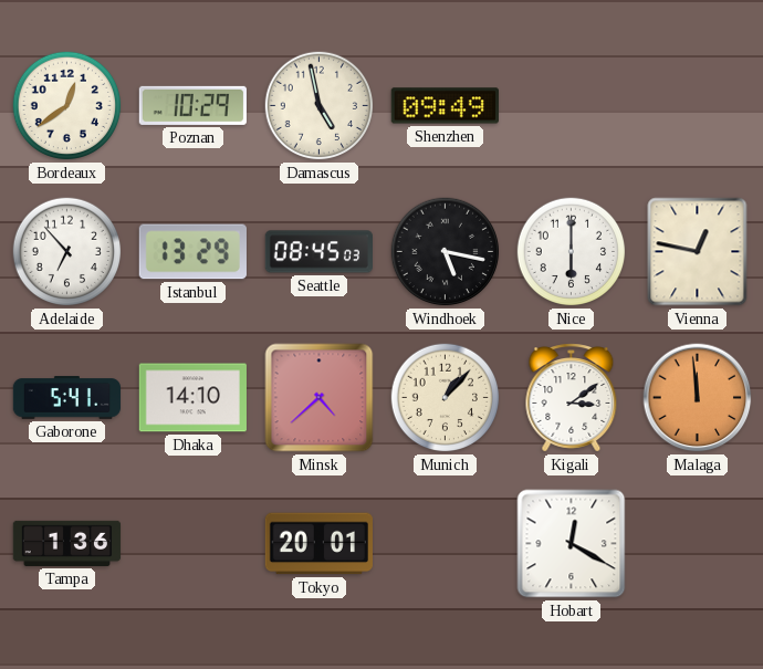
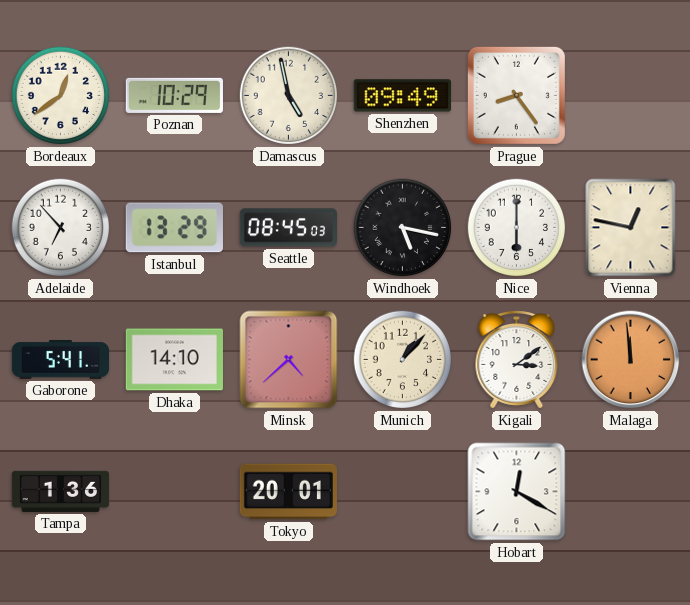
Prague: none -> 8:24
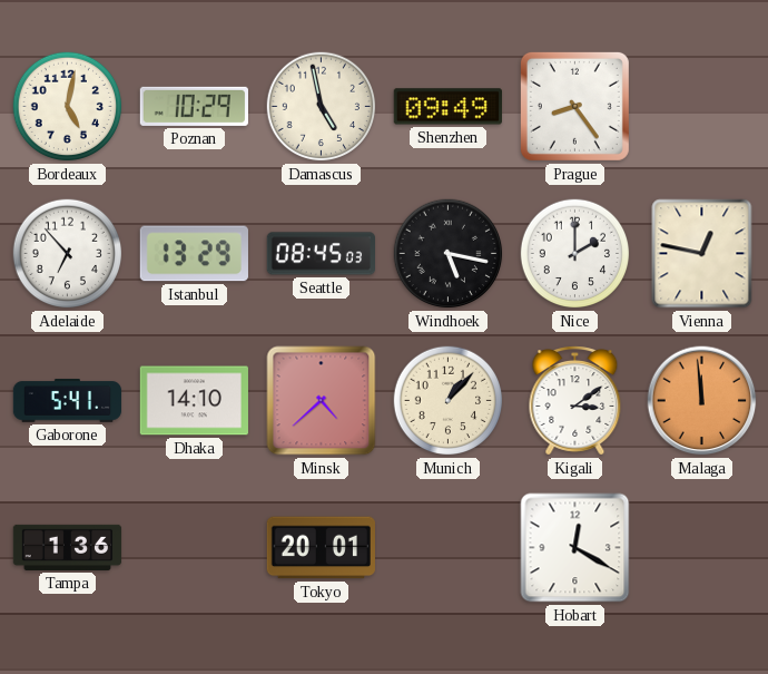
Bordeaux: 12:39 -> 5:02
Nice: 6:00 -> 2:00
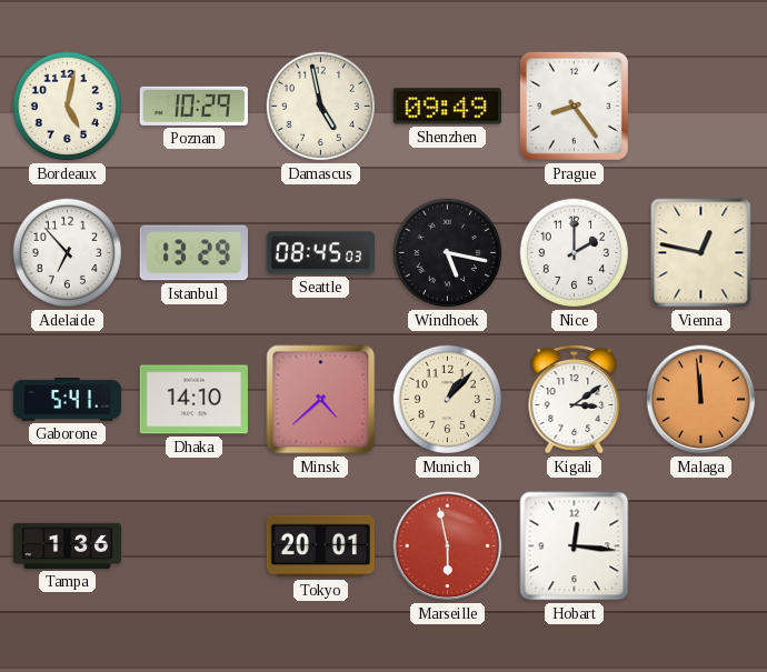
Marseille: none -> 5:58
Hobart: 12:20 -> 12:16
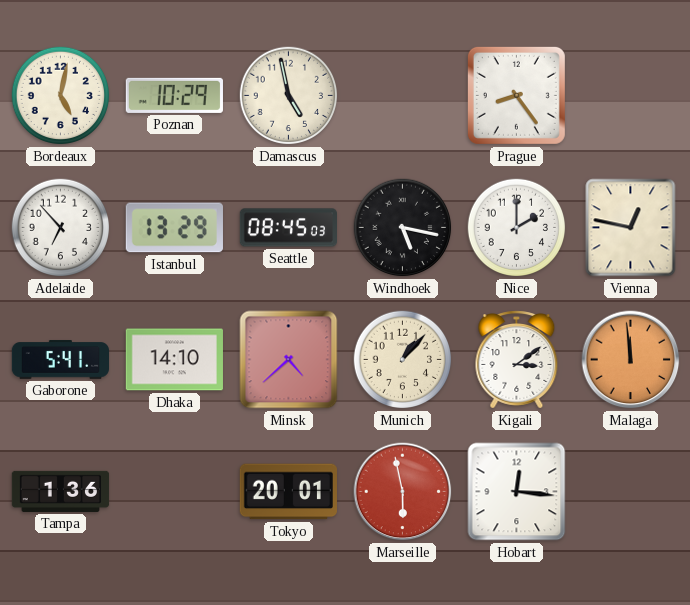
Shenzhen: 09:49 -> none
